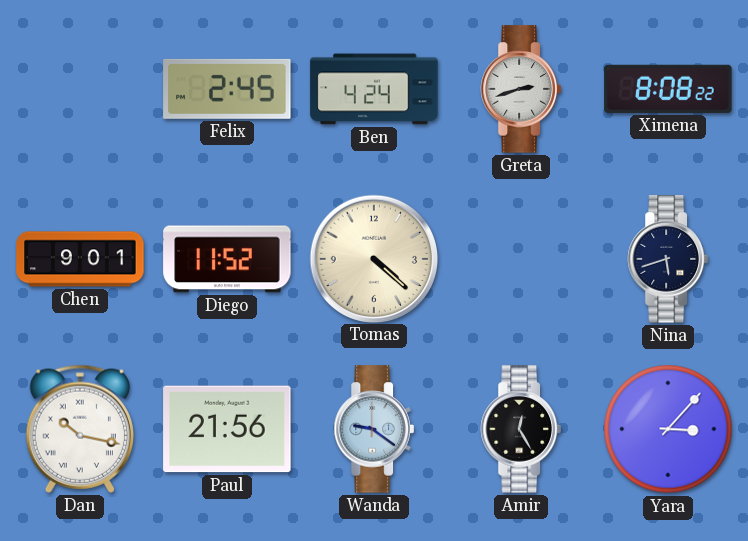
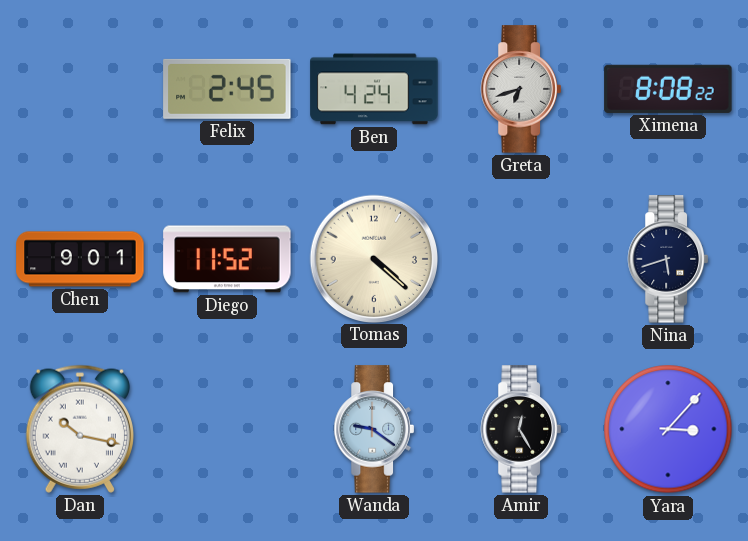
Greta: 2:42 -> 6:42
Paul: 21:56 -> none
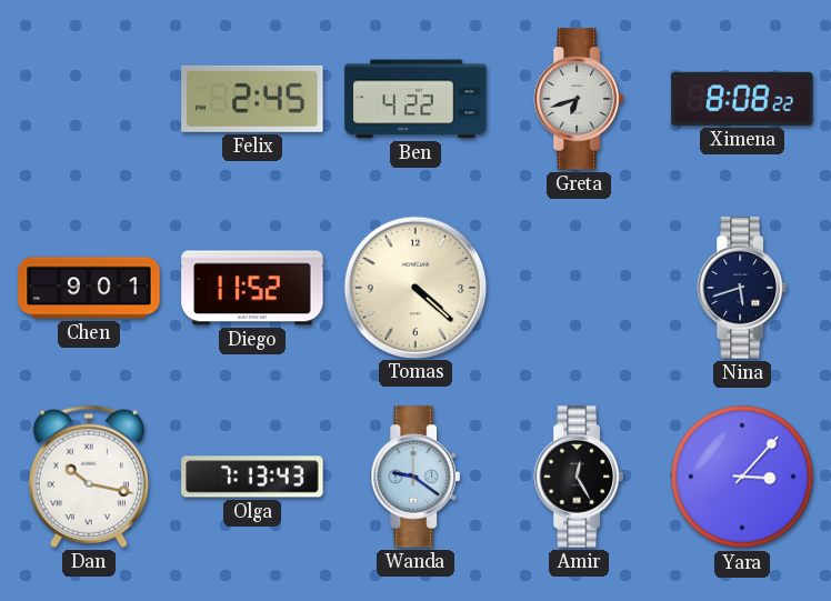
Ben: 4:24 -> 4:22
Olga: none -> 7:13
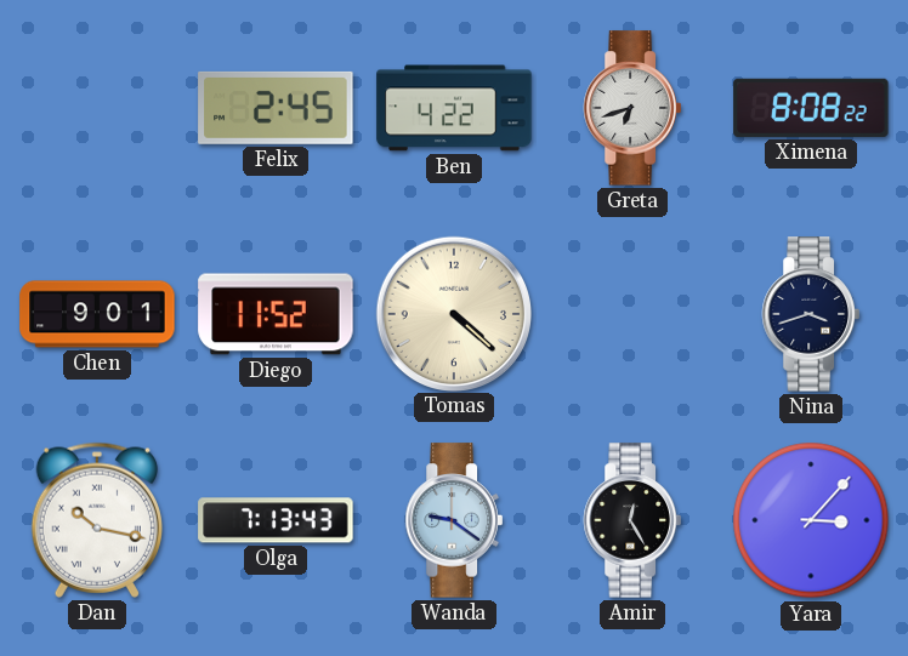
Nina: 5:42 -> 3:42
